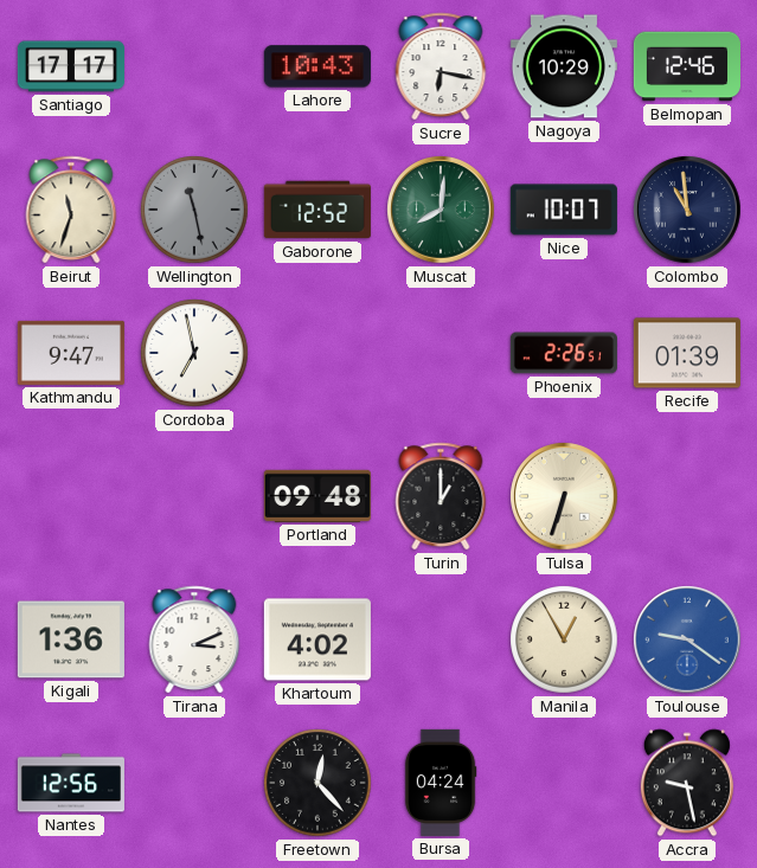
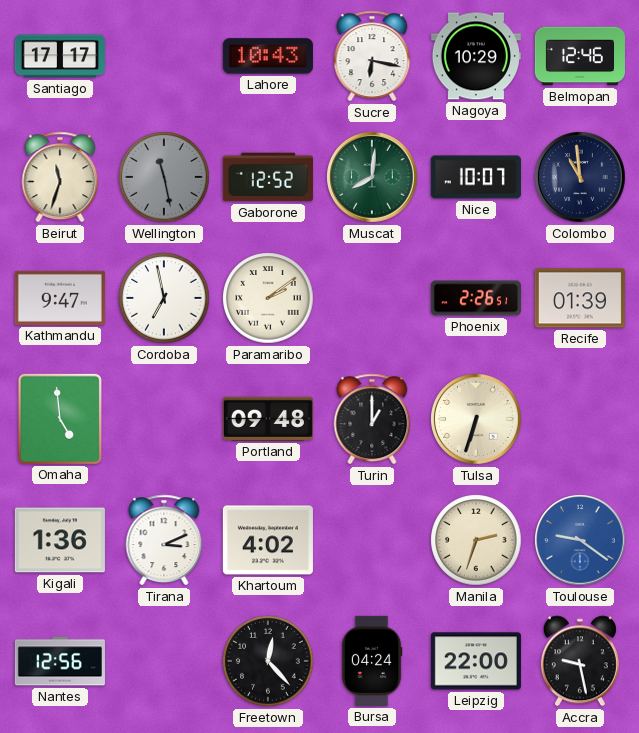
Paramaribo: none -> 2:09
Omaha: none -> 4:59
Manila: 12:55 -> 2:33
Leipzig: none -> 22:00
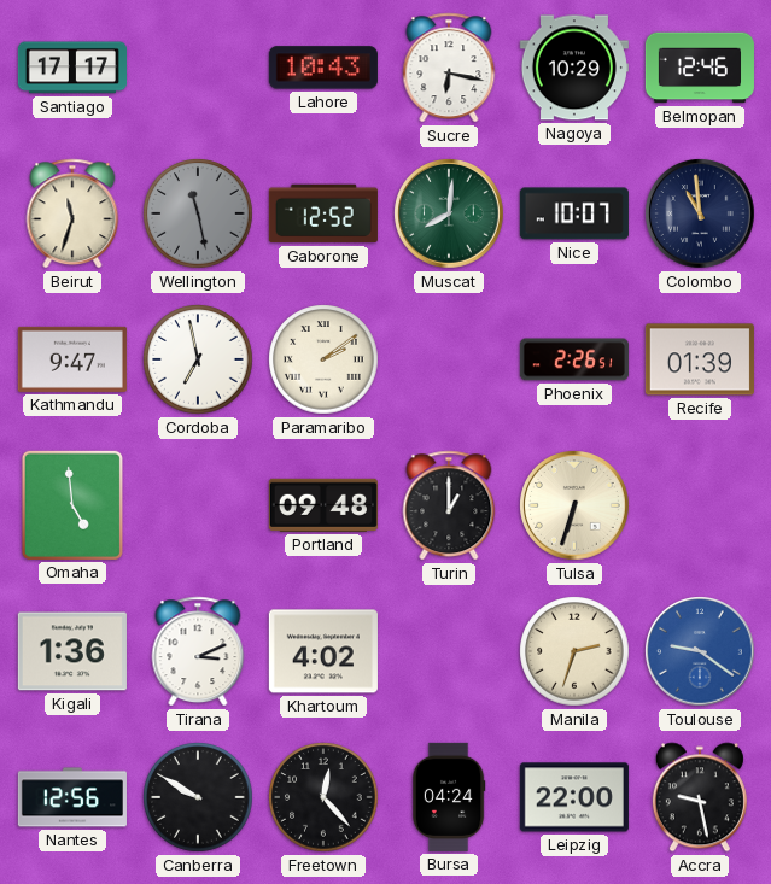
Canberra: none -> 9:50
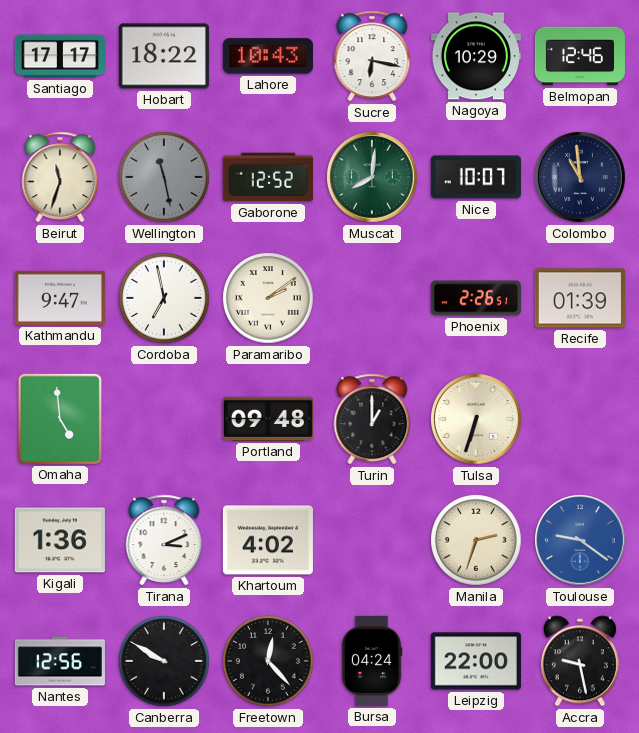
Hobart: none -> 18:22
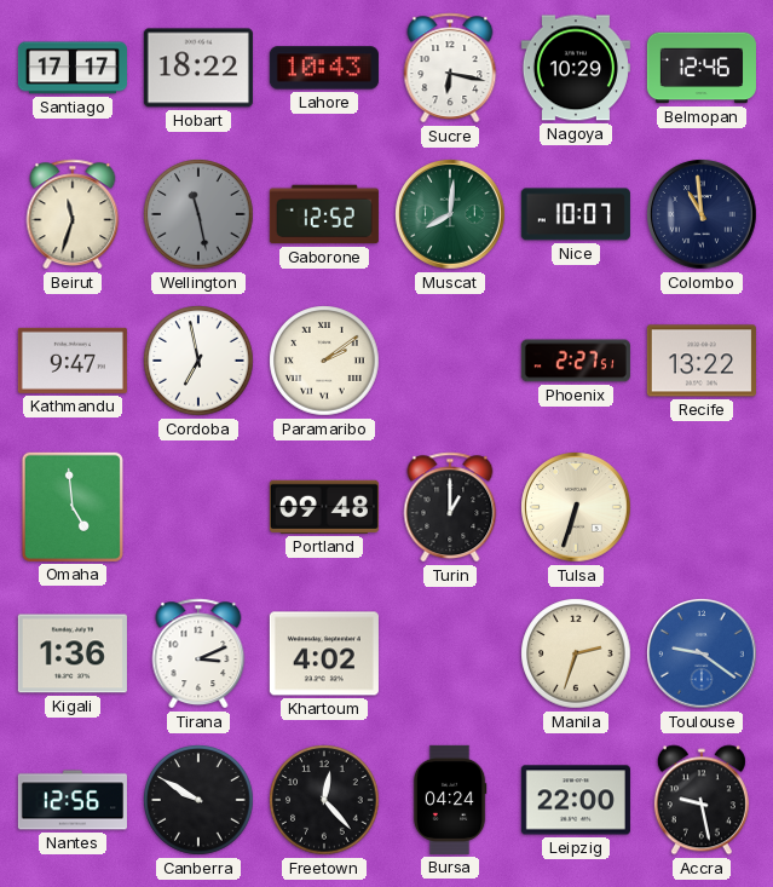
Phoenix: 2:26 -> 2:27
Recife: 01:39 -> 13:22
